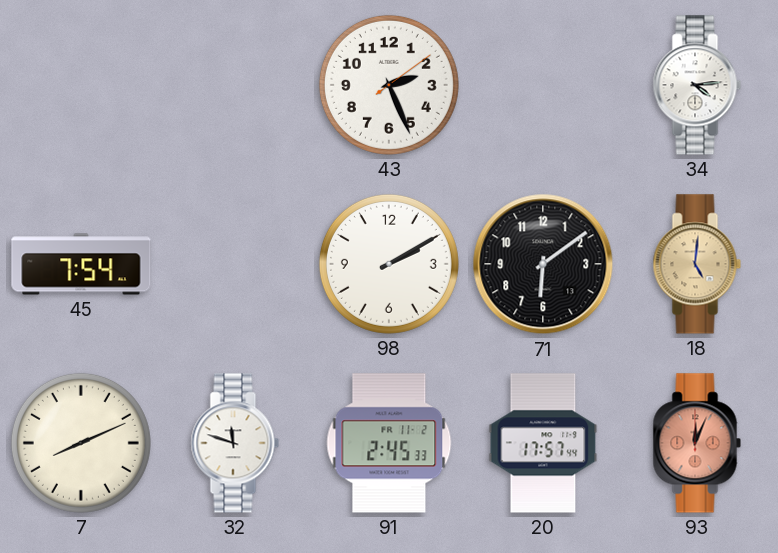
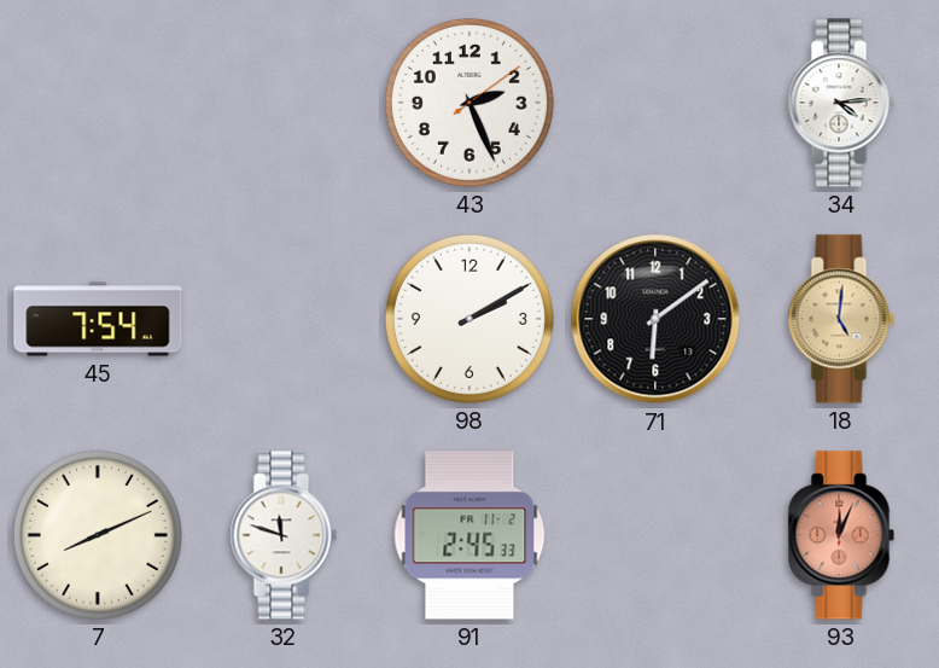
20: 17:57 -> none
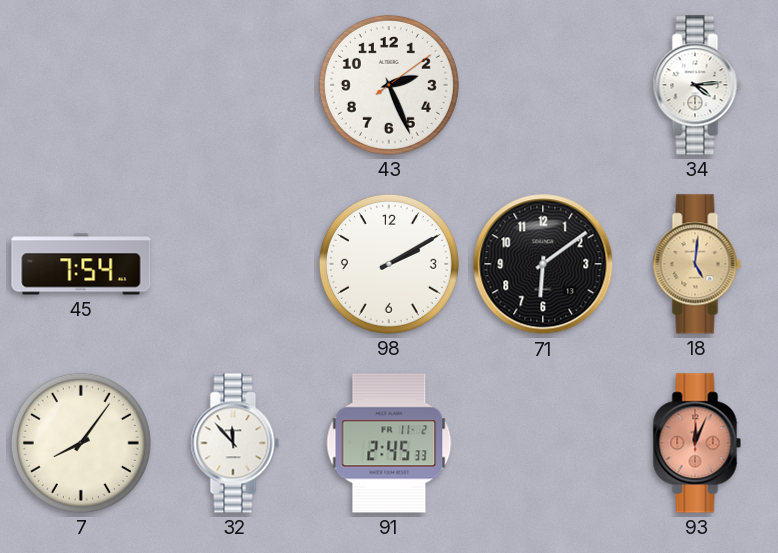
7: 8:11 -> 8:06
32: 11:48 -> 11:53
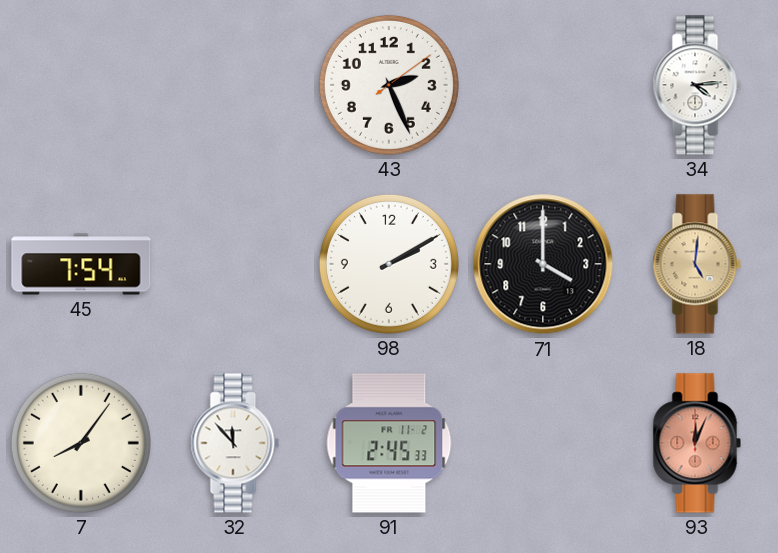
71: 6:09 -> 4:00
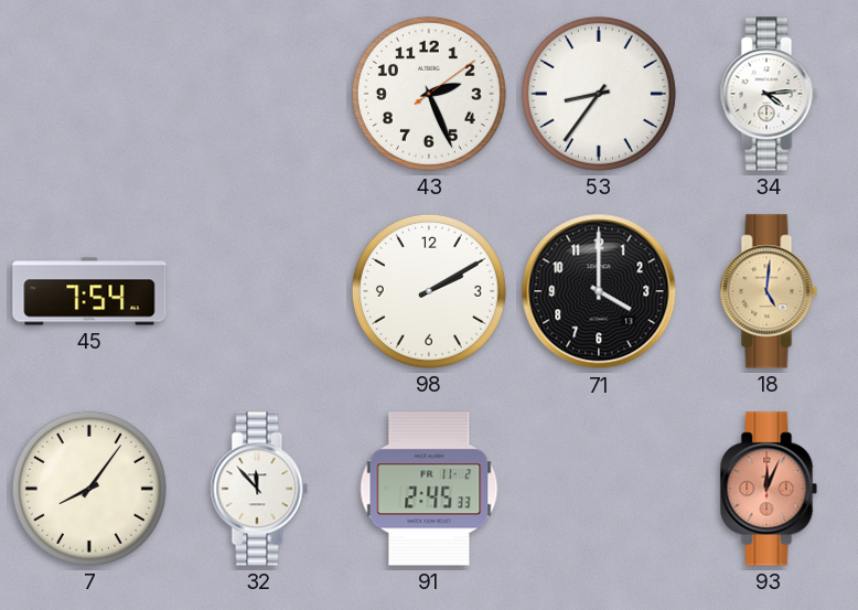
53: none -> 8:36
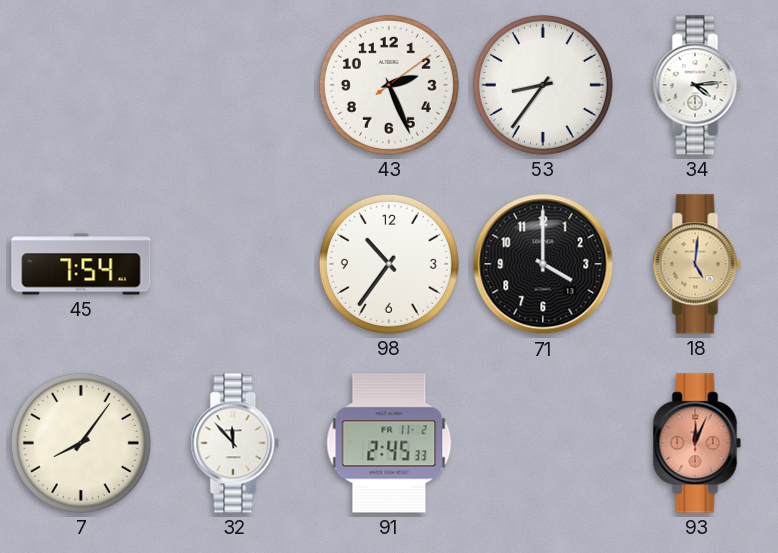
98: 2:10 -> 10:36
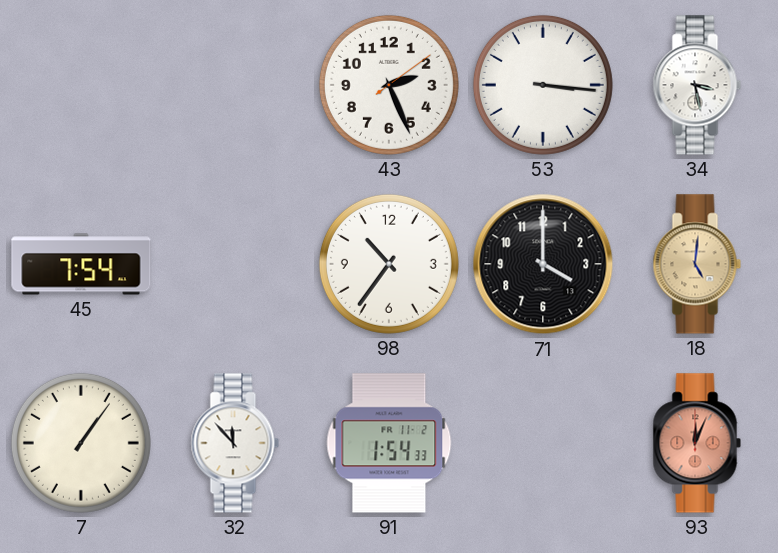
53: 8:36 -> 3:16
34: 4:14 -> 3:28
7: 8:06 -> 1:06
91: 2:45 -> 1:54
